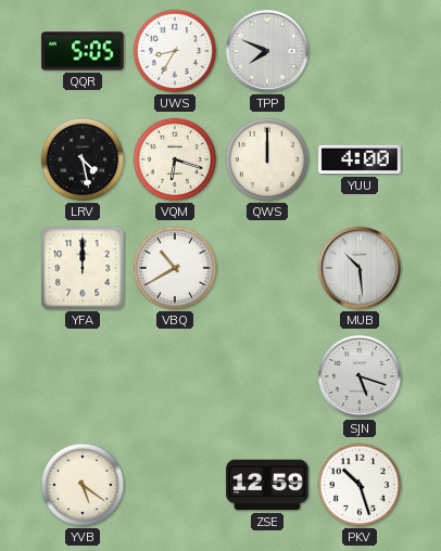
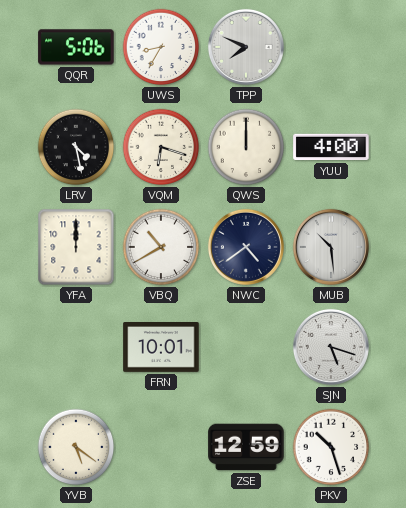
QQR: 5:05 -> 5:06
NWC: none -> 4:39
FRN: none -> 10:01
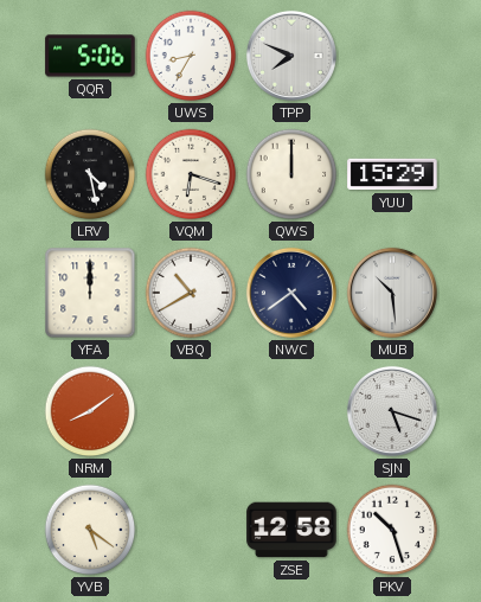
YUU: 4:00 -> 15:29
NRM: none -> 8:09
FRN: 10:01 -> none
ZSE: 12:59 -> 12:58
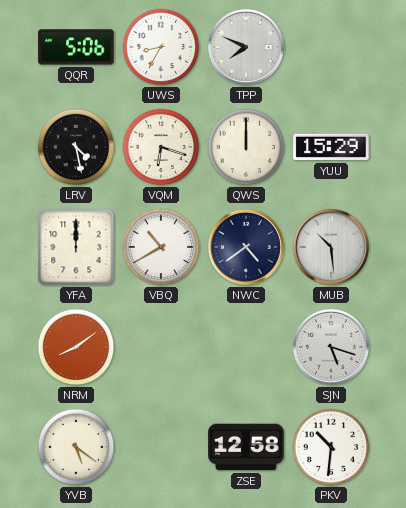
PKV: 10:27 -> 10:31
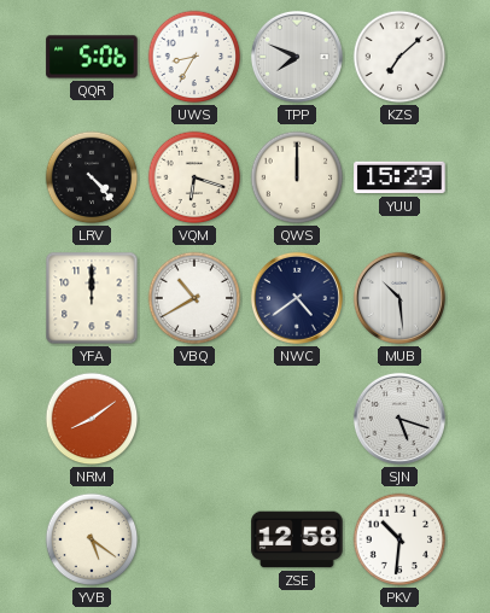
KZS: none -> 7:08
LRV: 4:28 -> 4:23
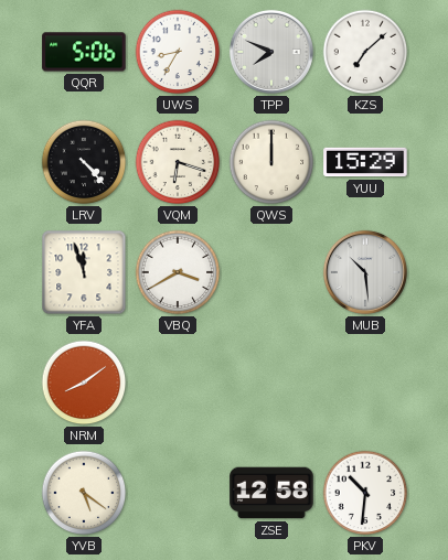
YFA: 12:00 -> 11:57
VBQ: 10:40 -> 3:40
NWC: 4:39 -> none
SJN: 5:18 -> none
